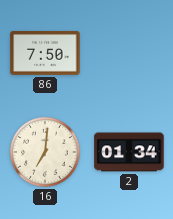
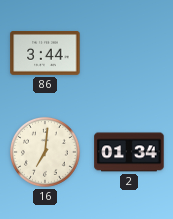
86: 7:50 -> 3:44
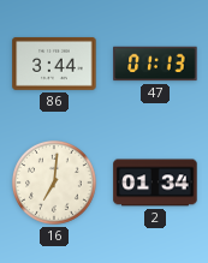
47: none -> 01:13
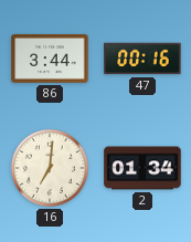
47: 01:13 -> 00:16
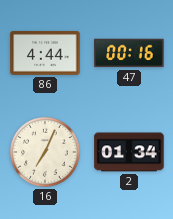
86: 3:44 -> 4:44
16: 7:01 -> 7:04
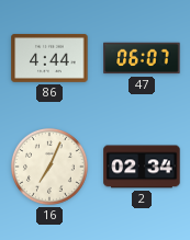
47: 00:16 -> 06:07
2: 01:34 -> 02:34
